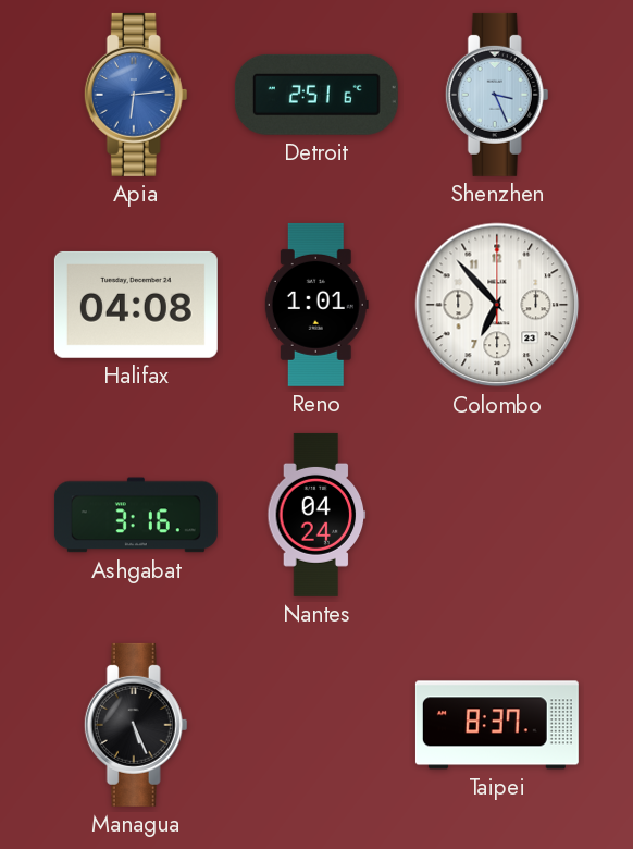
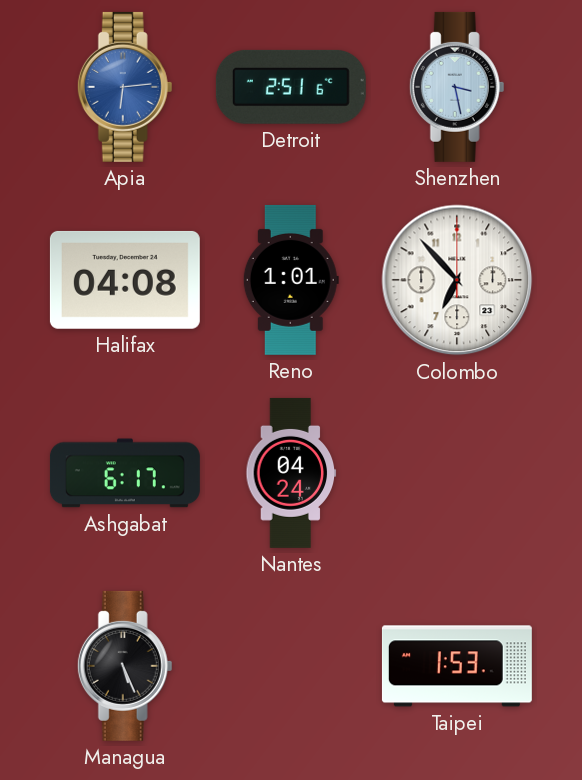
Shenzhen: 3:26 -> 3:28
Ashgabat: 3:16 -> 6:17
Taipei: 8:37 -> 1:53
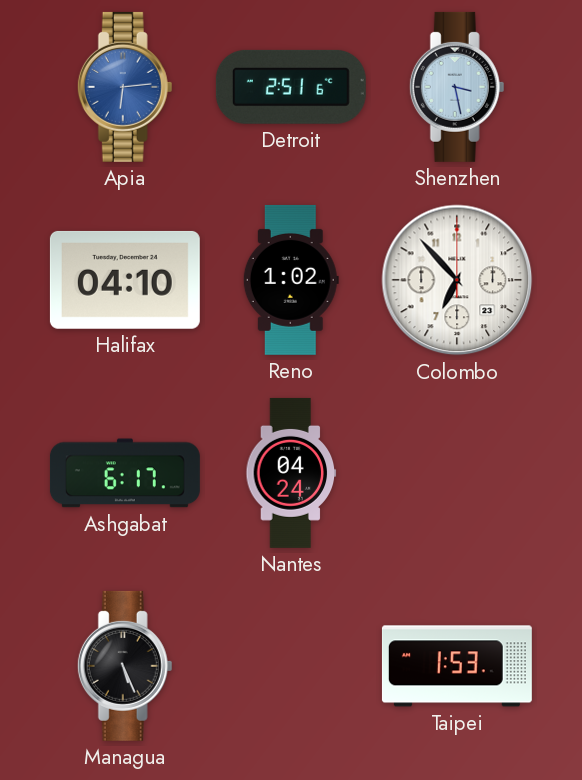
Halifax: 04:08 -> 04:10
Reno: 1:01 -> 1:02
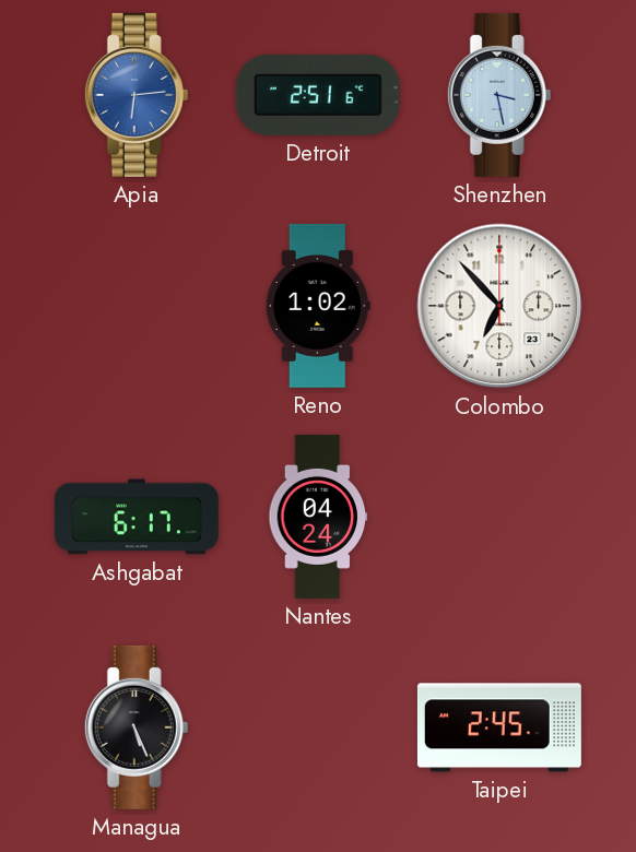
Halifax: 04:10 -> none
Taipei: 1:53 -> 2:45
